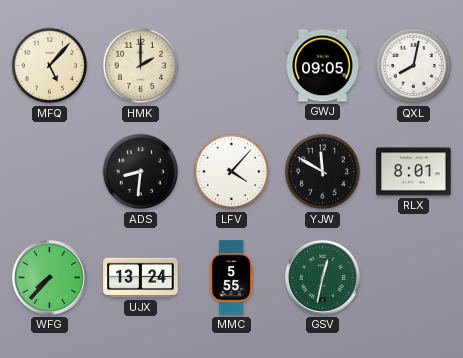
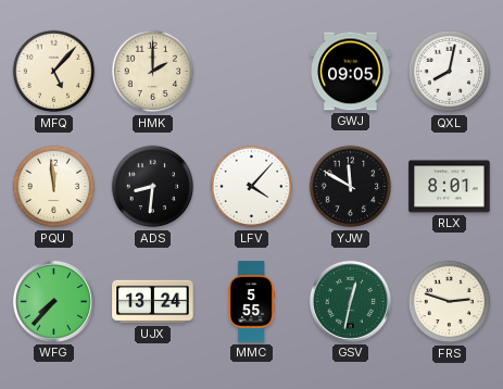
PQU: none -> 11:59
FRS: none -> 2:48
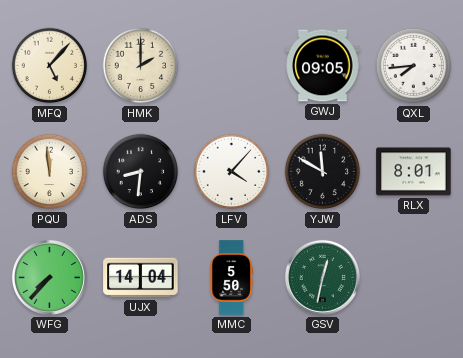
QXL: 8:02 -> 7:44
UJX: 13:24 -> 14:04
MMC: 5:55 -> 5:50
FRS: 2:48 -> none
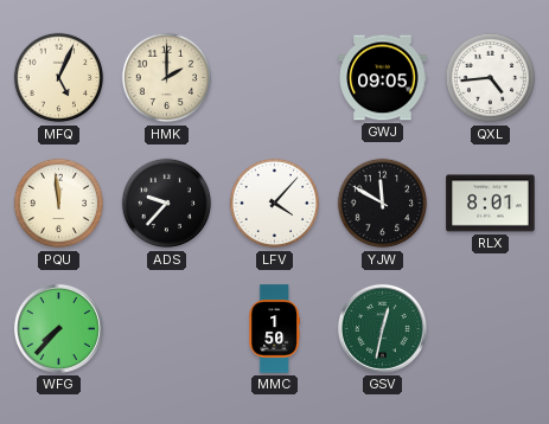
MFQ: 5:07 -> 5:04
QXL: 7:44 -> 4:44
ADS: 8:31 -> 9:37
UJX: 14:04 -> none
MMC: 5:50 -> 1:50
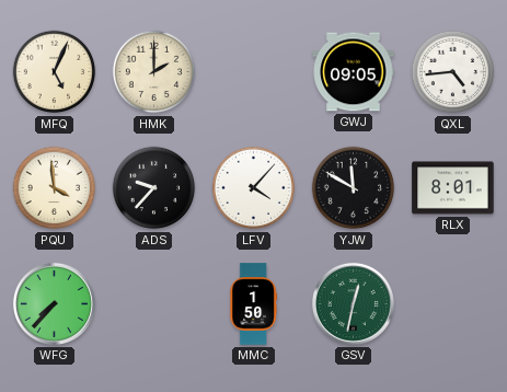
PQU: 11:59 -> 3:59
